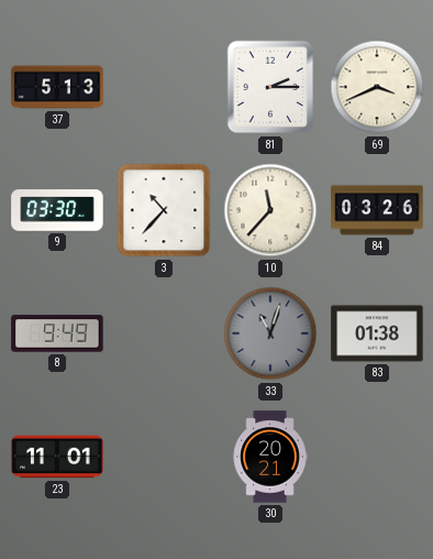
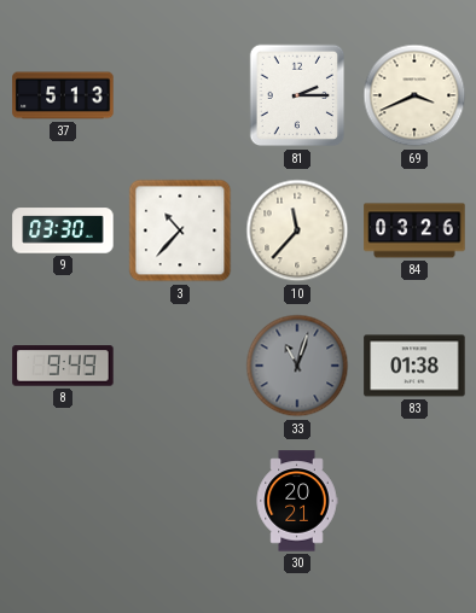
23: 11:01 -> none
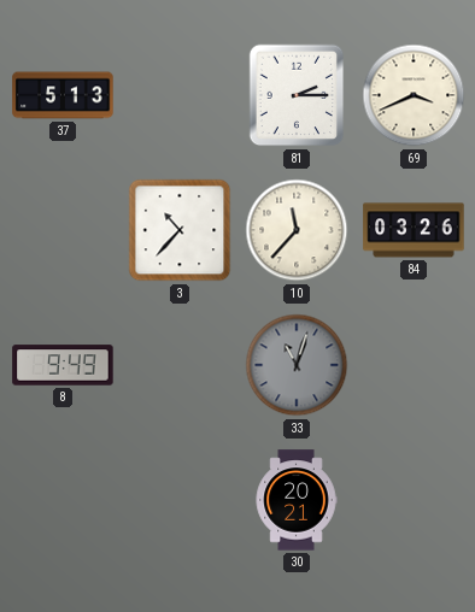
9: 03:30 -> none
83: 01:38 -> none
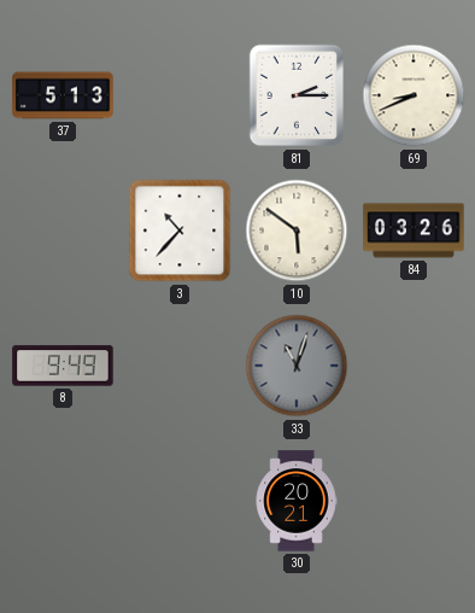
69: 3:41 -> 8:41
10: 11:37 -> 5:51
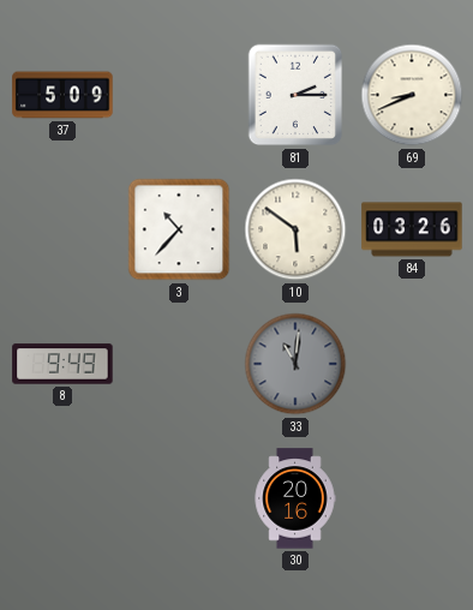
37: 5:13 -> 5:09
33: 11:03 -> 11:01
30: 20:21 -> 20:16
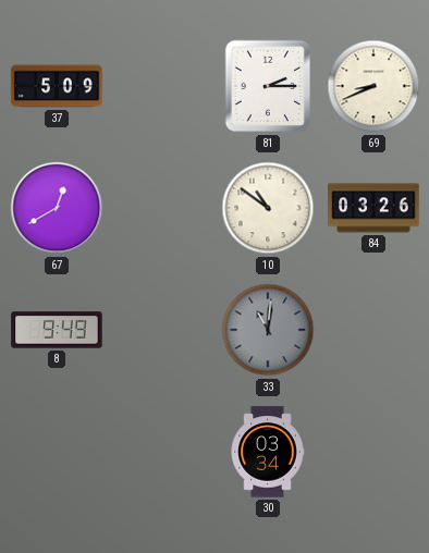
67: none -> 12:40
3: 10:37 -> none
10: 5:51 -> 10:51
30: 20:16 -> 03:34
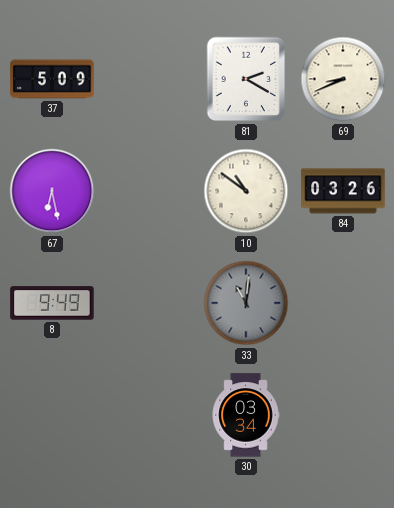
81: 2:15 -> 2:20
67: 12:40 -> 6:28
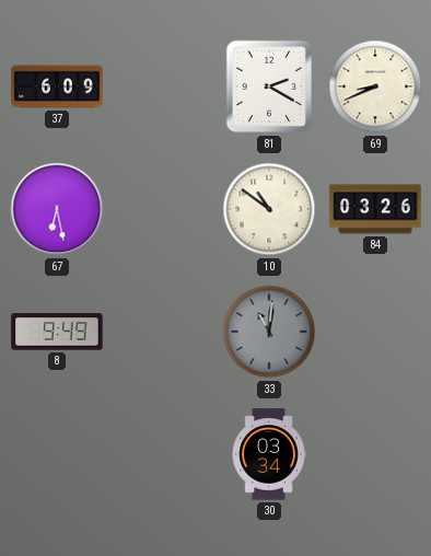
37: 5:09 -> 6:09
